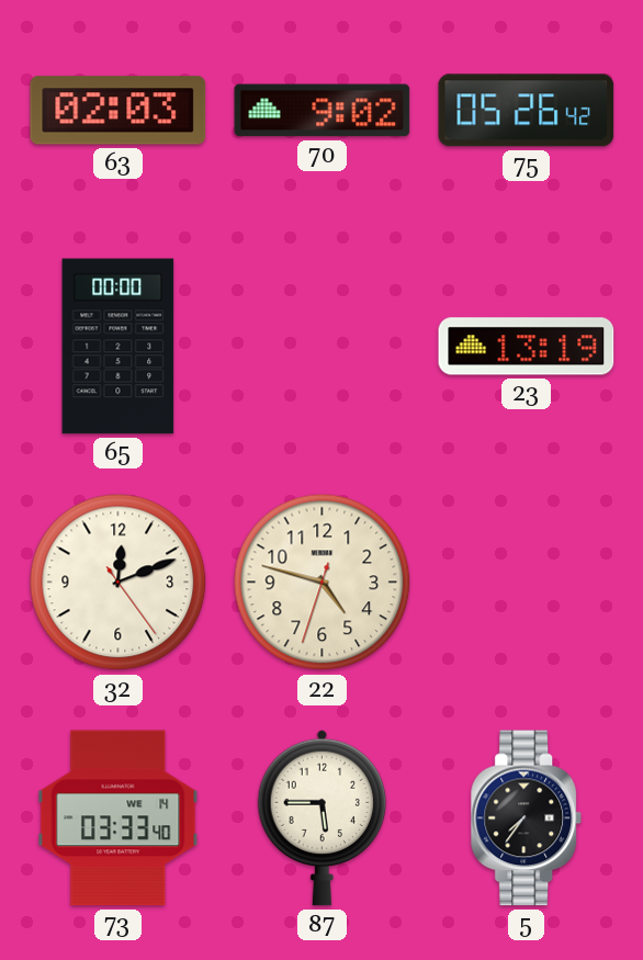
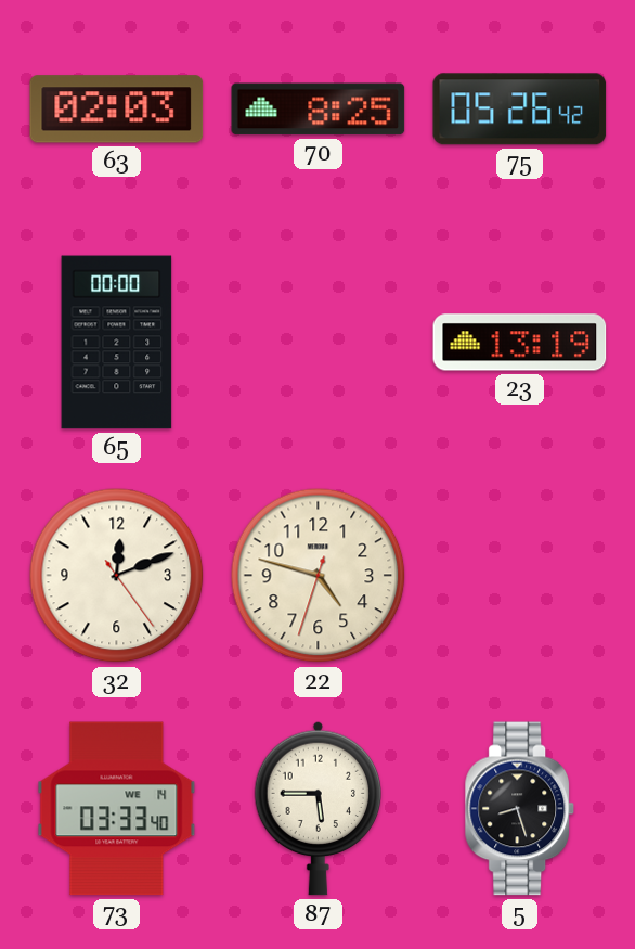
70: 9:02 -> 8:25
5: 7:36 -> 8:27
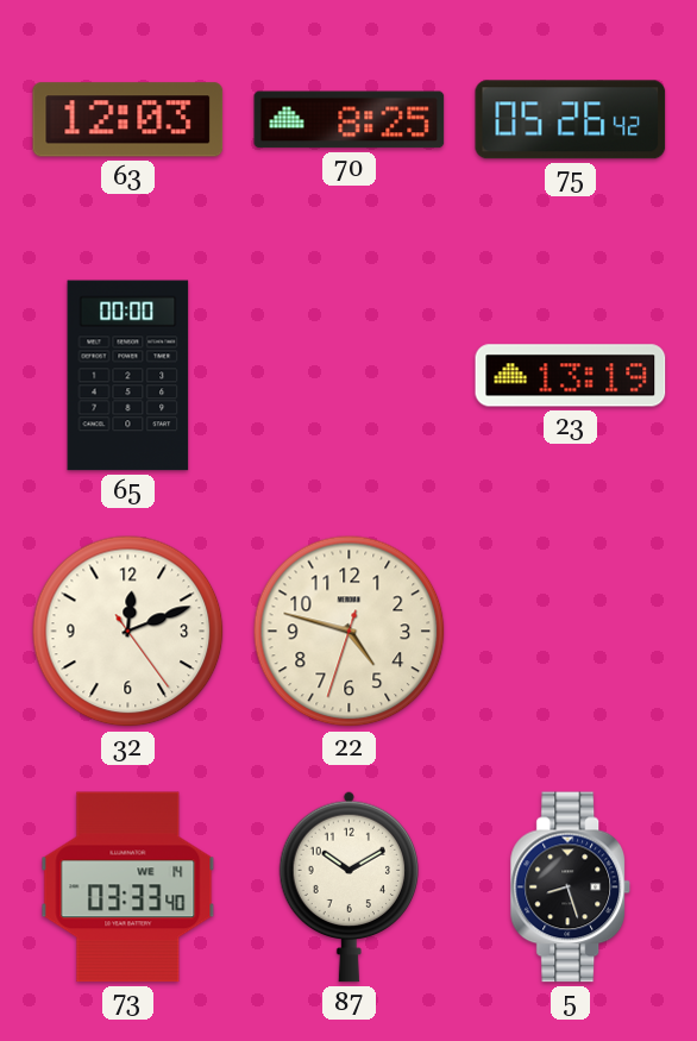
63: 02:03 -> 12:03
87: 5:45 -> 10:10
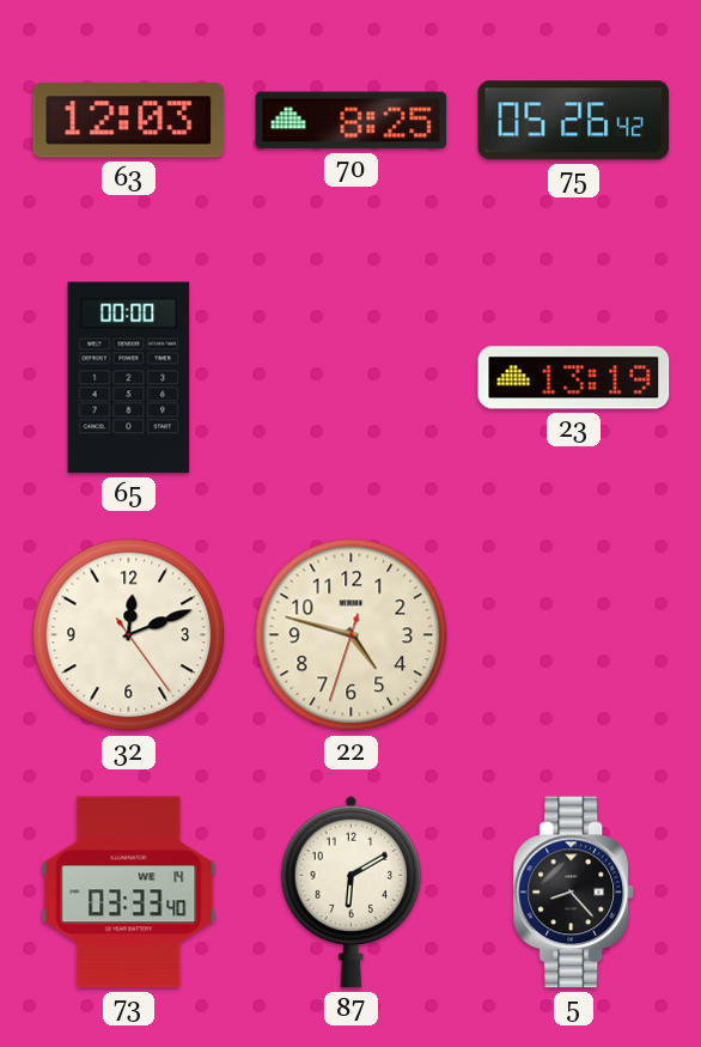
87: 10:10 -> 6:10
5: 8:27 -> 8:23
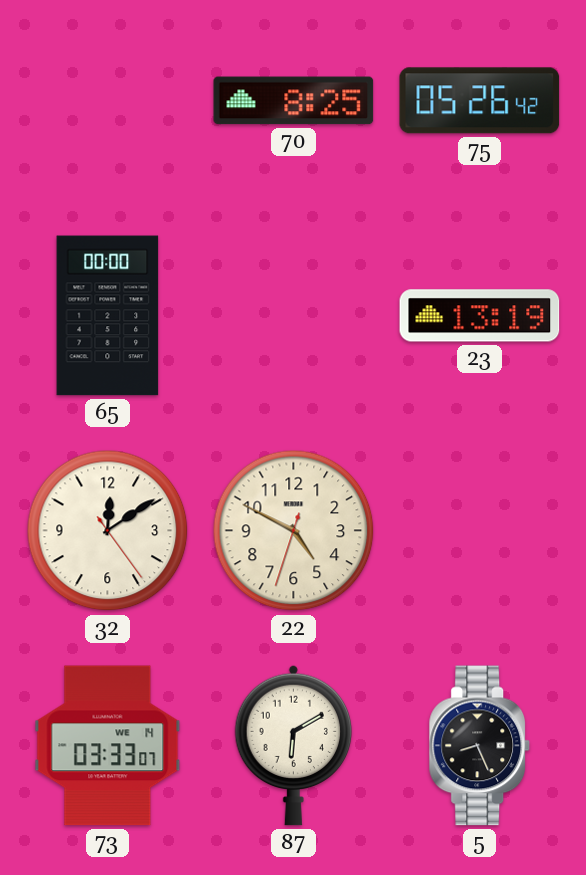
63: 12:03 -> none
32: 12:11 -> 12:09
22: 4:47 -> 4:49
73: 03:33:40 -> 03:33:07
5: 8:23 -> 8:26
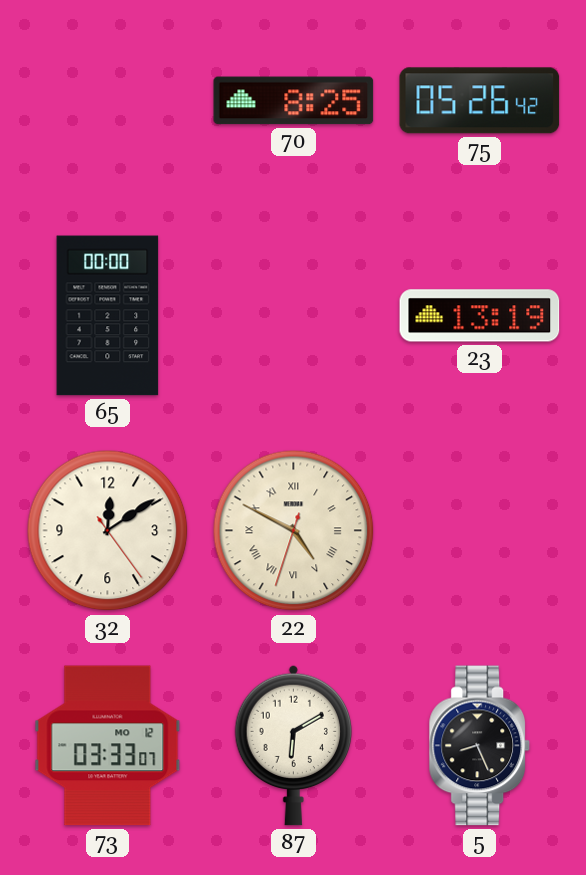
22 numerals: Arabic -> Roman
73 date: WE 14 -> MO 12
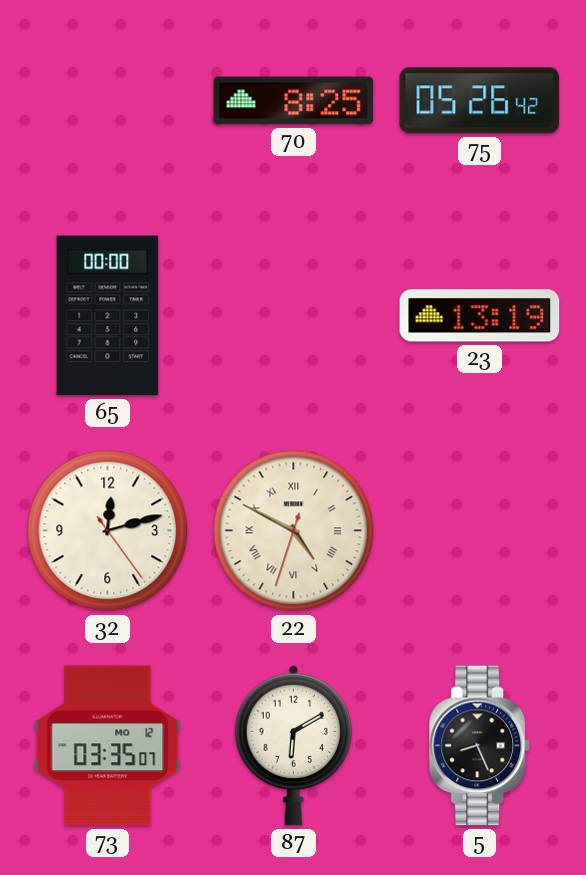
32: 12:09 -> 12:12
73: 03:33 -> 03:35
